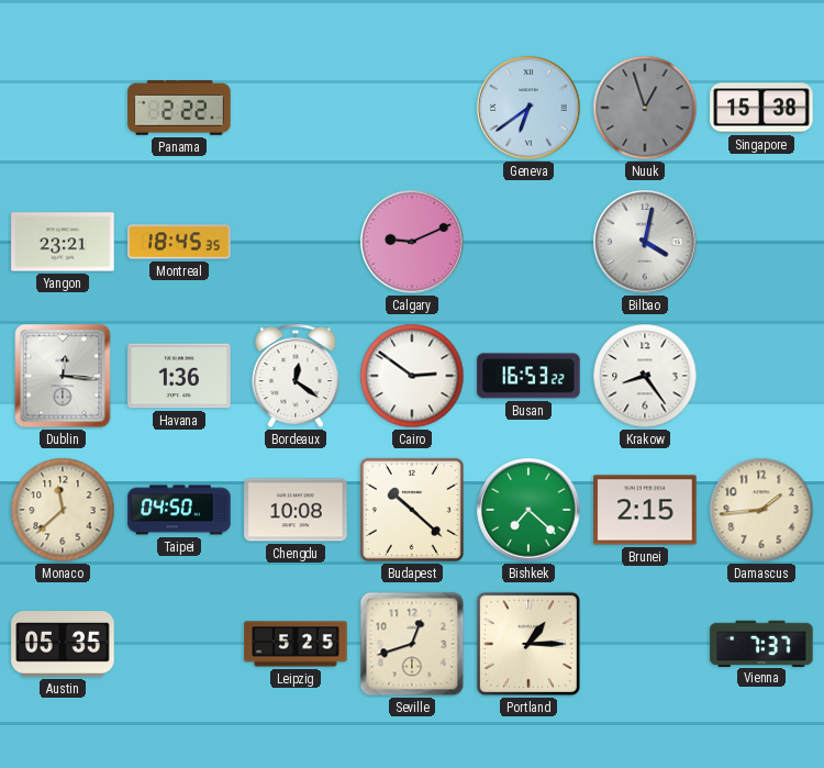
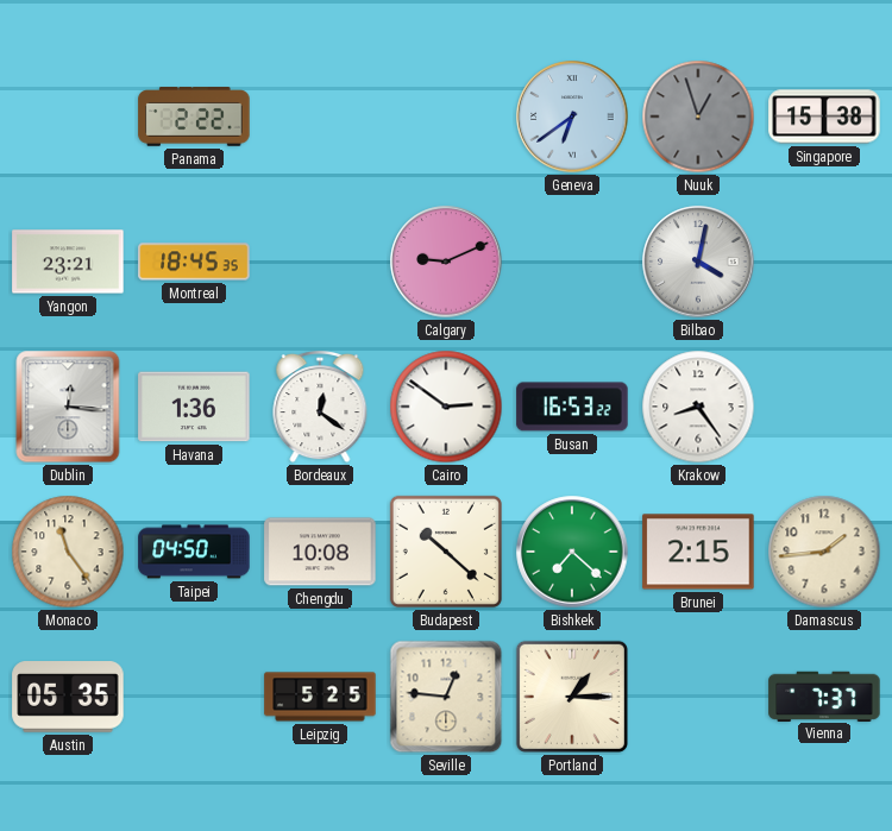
Monaco: 11:38 -> 11:24
Seville: 12:42 -> 12:46
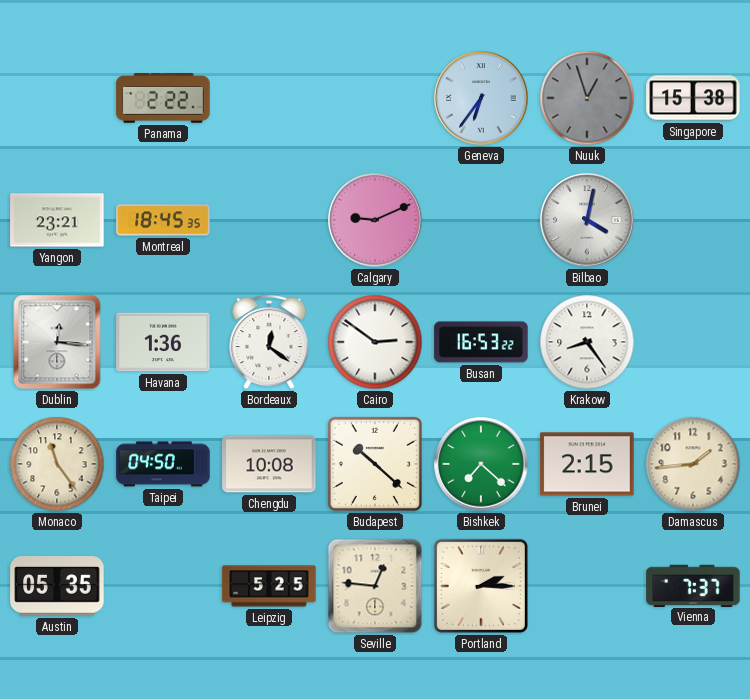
Geneva: 6:39 -> 6:36
Portland: 1:15 -> 2:15
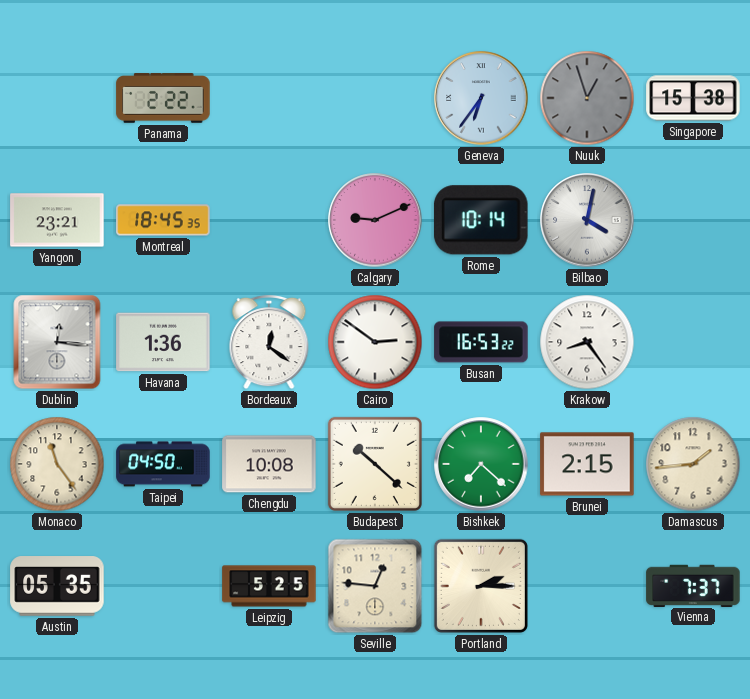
Rome: none -> 10:14
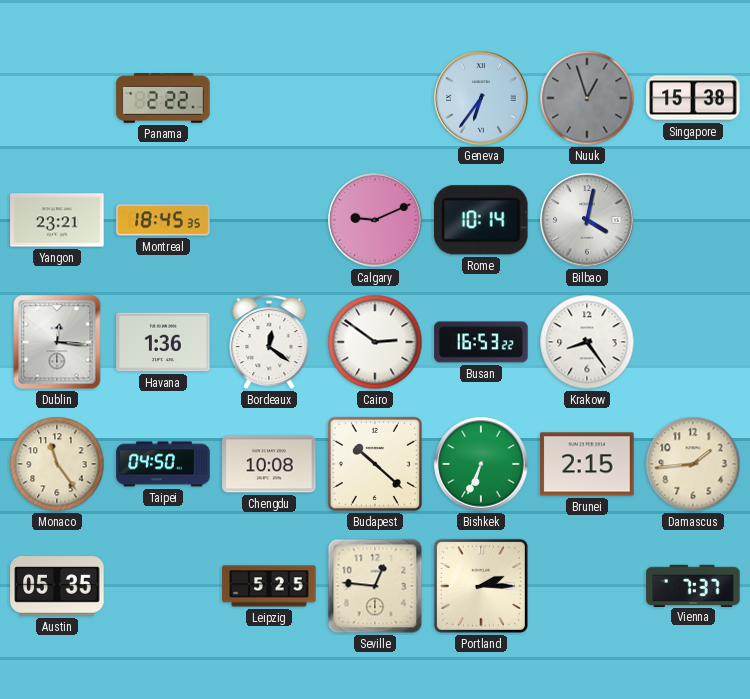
Bishkek: 7:22 -> 6:34
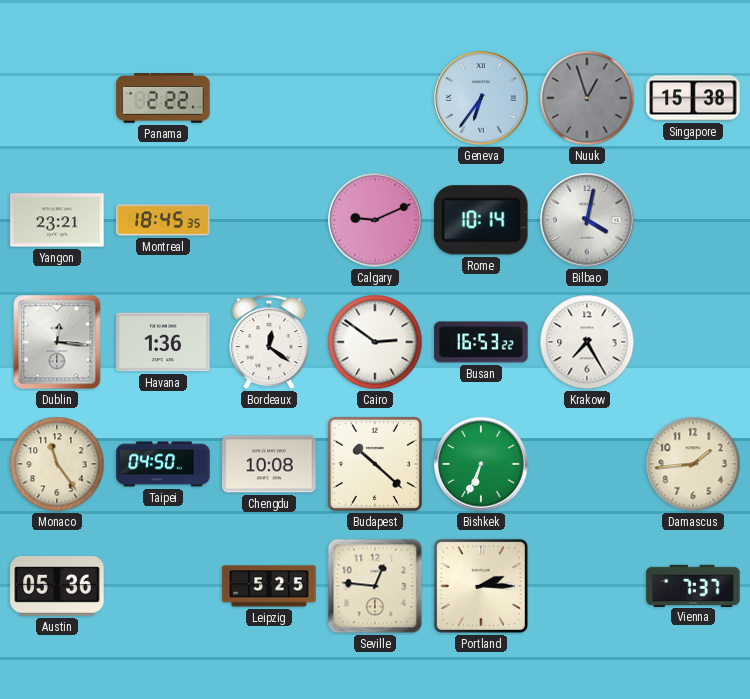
Krakow: 8:24 -> 7:25
Brunei: 2:15 -> none
Austin: 05:35 -> 05:36
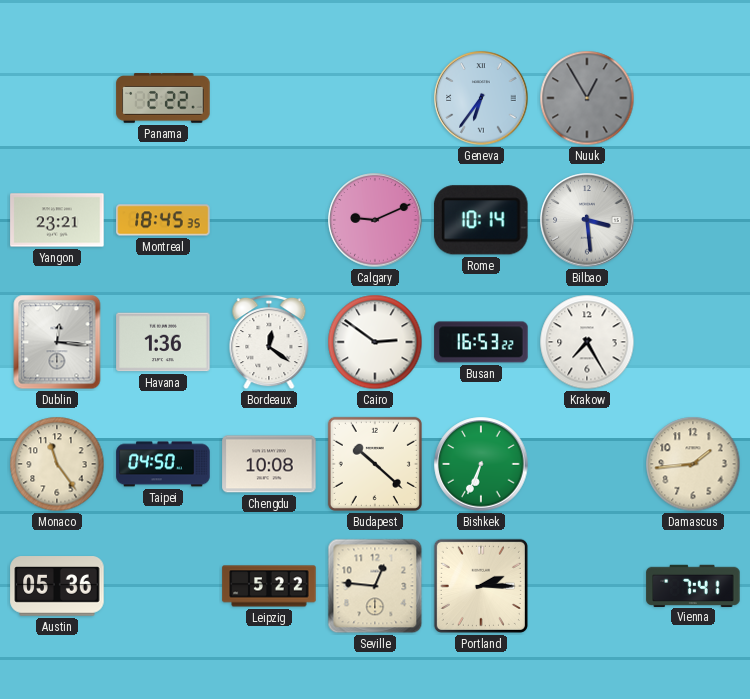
Nuuk: 12:57 -> 12:55
Singapore: 15:38 -> none
Bilbao: 4:02 -> 3:29
Leipzig: 5:25 -> 5:22
Vienna: 7:37 -> 7:41
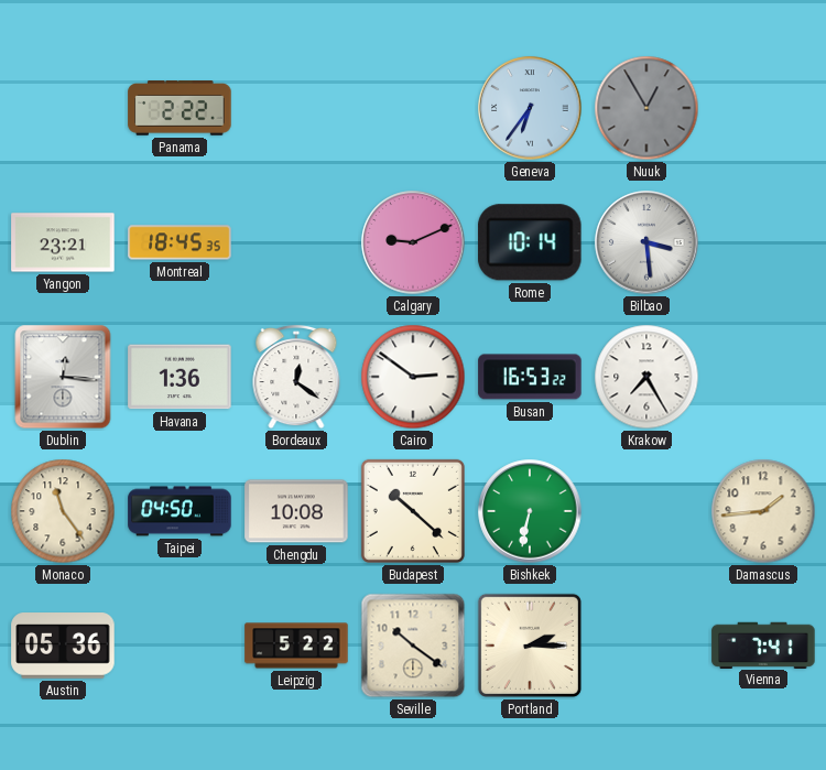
Bishkek: 6:34 -> 6:32
Seville: 12:46 -> 10:21
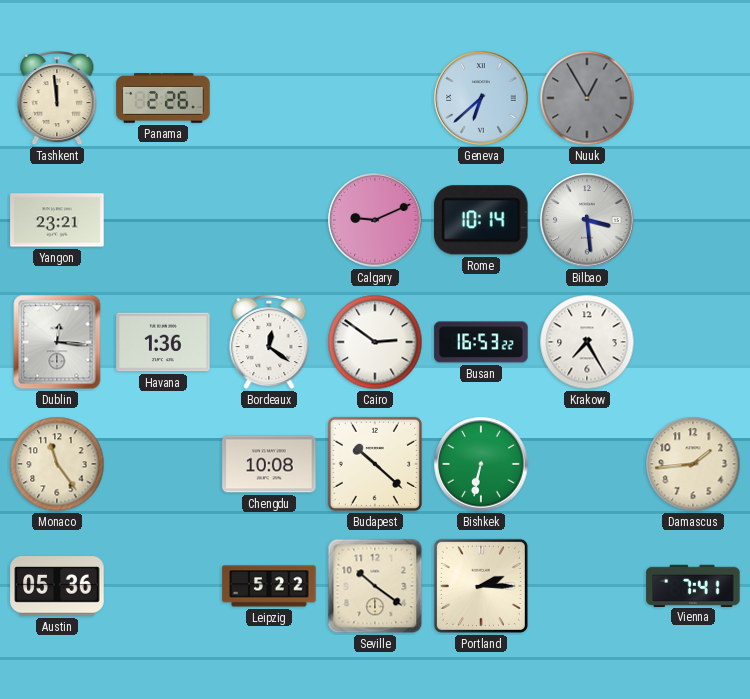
Tashkent: none -> 11:59
Panama: 2:22 -> 2:26
Geneva: 6:36 -> 6:38
Montreal: 18:45 -> none
Taipei: 04:50 -> none
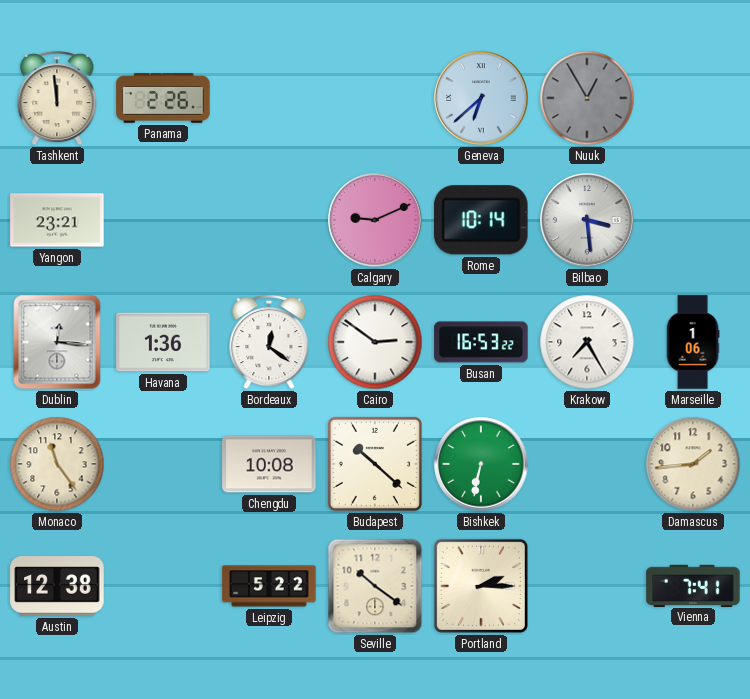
Marseille: none -> 1:06
Austin: 05:36 -> 12:38
